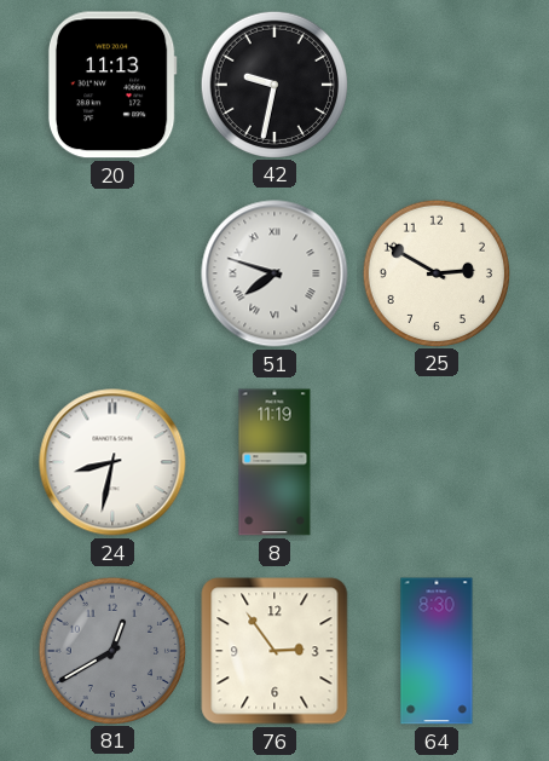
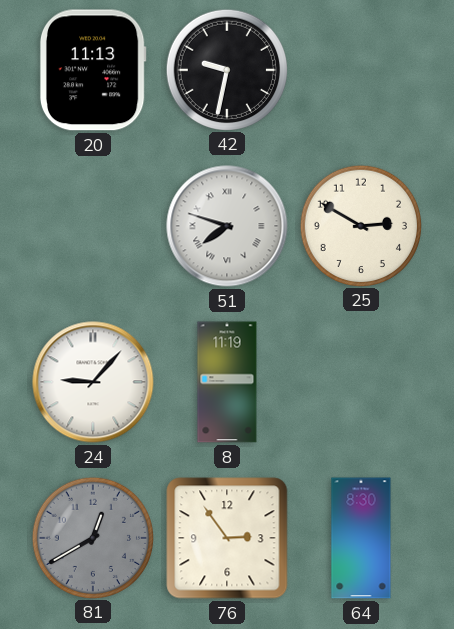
24: 8:32 -> 9:07
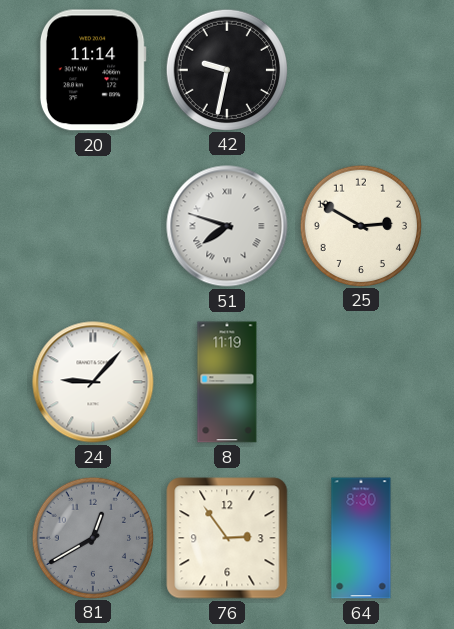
20: 11:13 -> 11:14
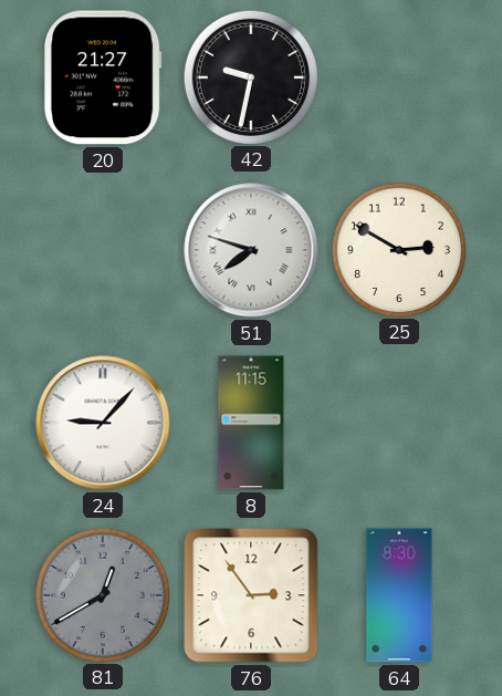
20: 11:14 -> 21:27
8: 11:19 -> 11:15
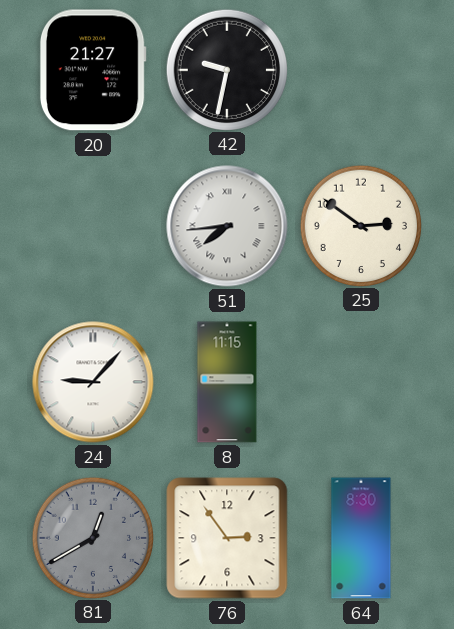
51: 7:48 -> 7:44
25: 2:50 -> 2:51
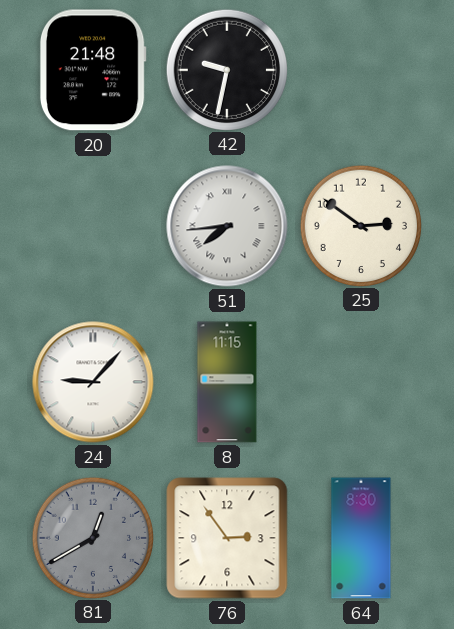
20: 21:27 -> 21:48
